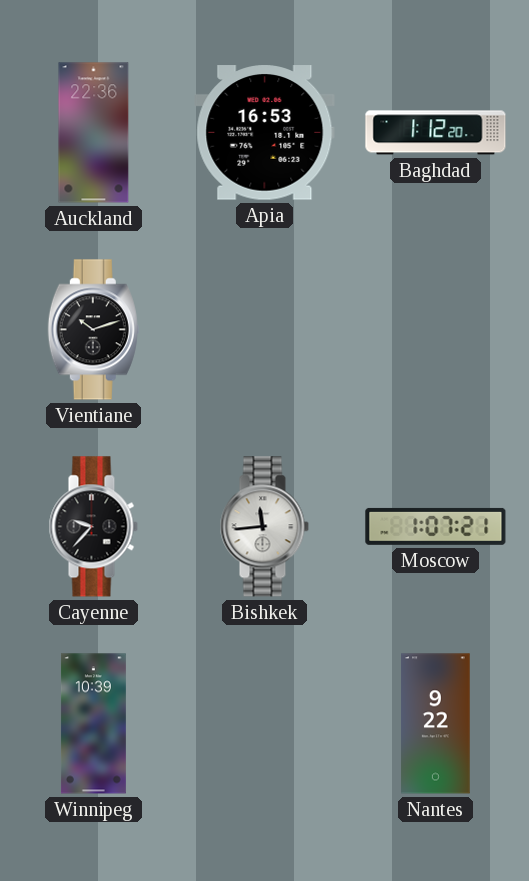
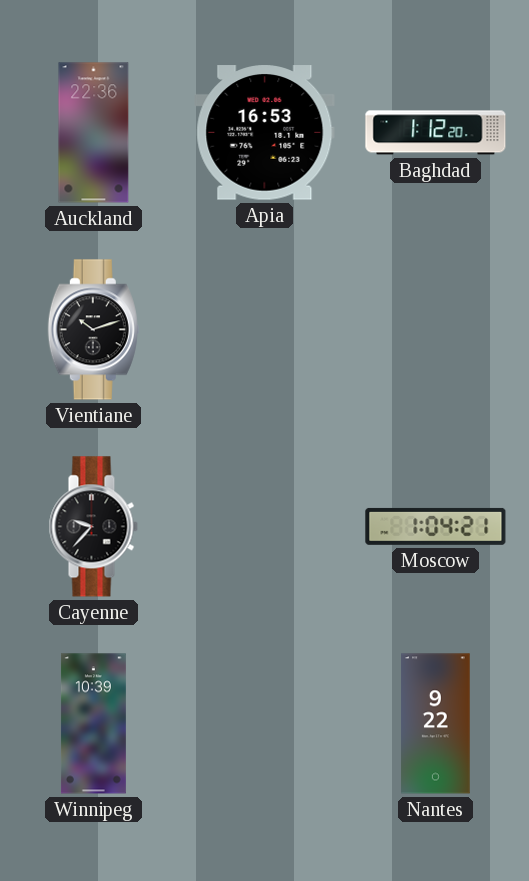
Bishkek: 11:44 -> none
Moscow: 1:07 -> 1:04
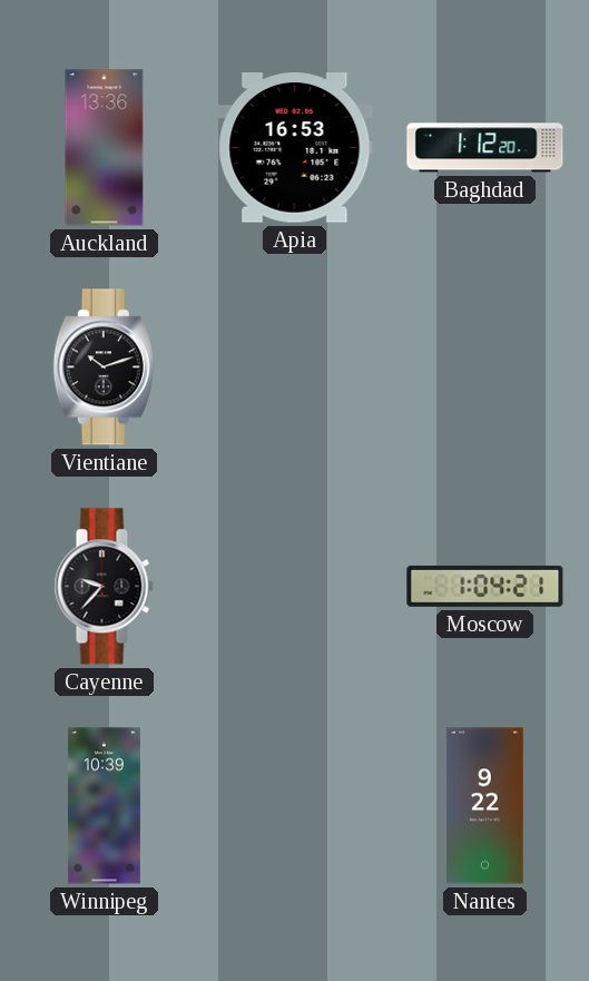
Auckland: 22:36 -> 13:36
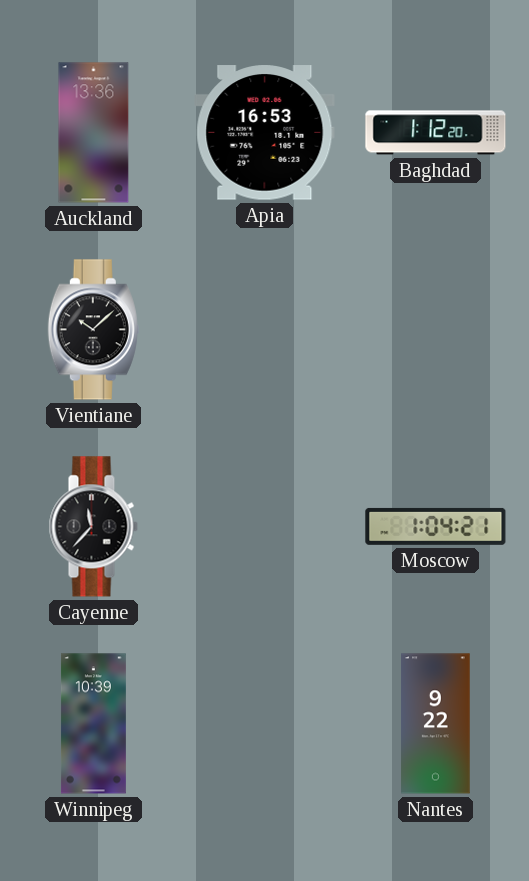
Vientiane: 10:12 -> 10:08
Cayenne: 9:37 -> 11:37
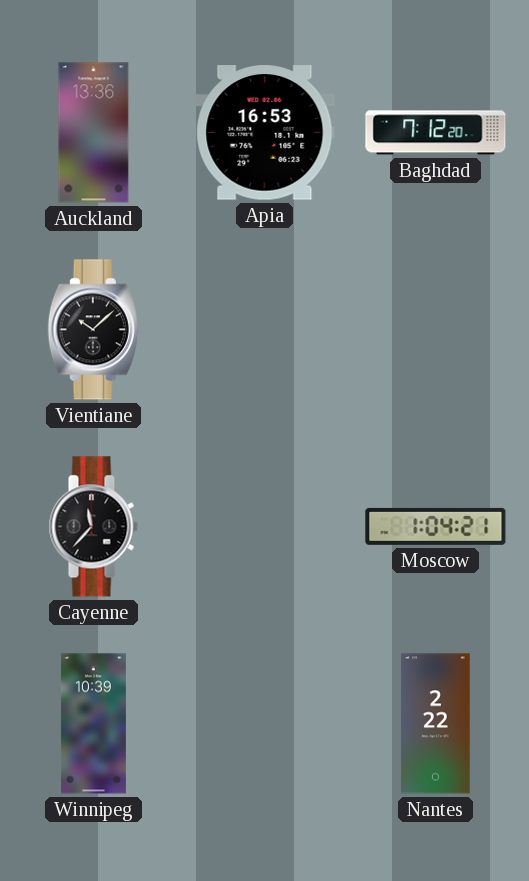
Baghdad: 1:12 -> 7:12
Nantes: 9:22 -> 2:22
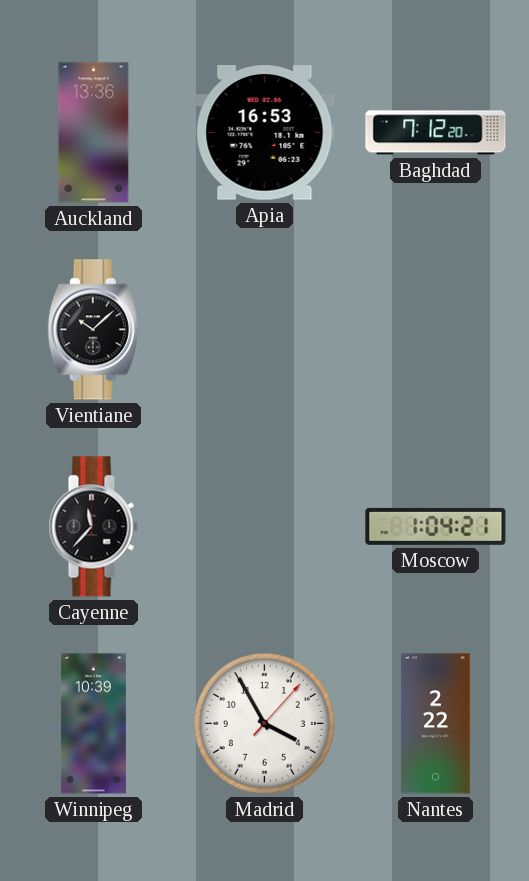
Madrid: none -> 3:55
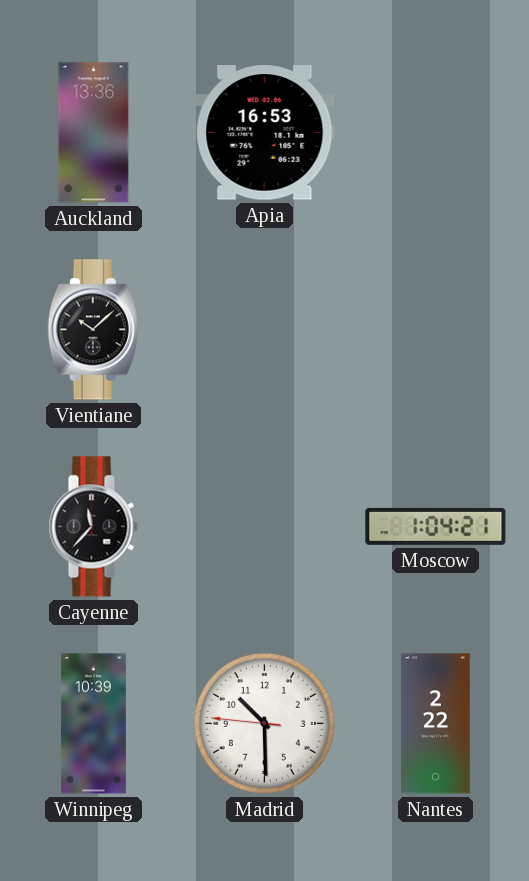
Baghdad: 7:12 -> none
Madrid: 3:55 -> 10:29
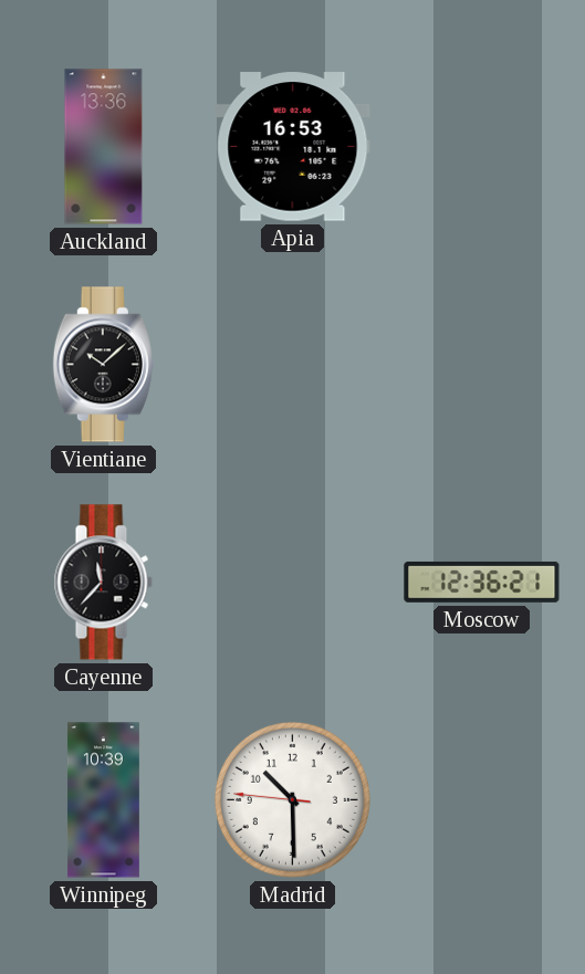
Moscow: 1:04 -> 12:36
Nantes: 2:22 -> none
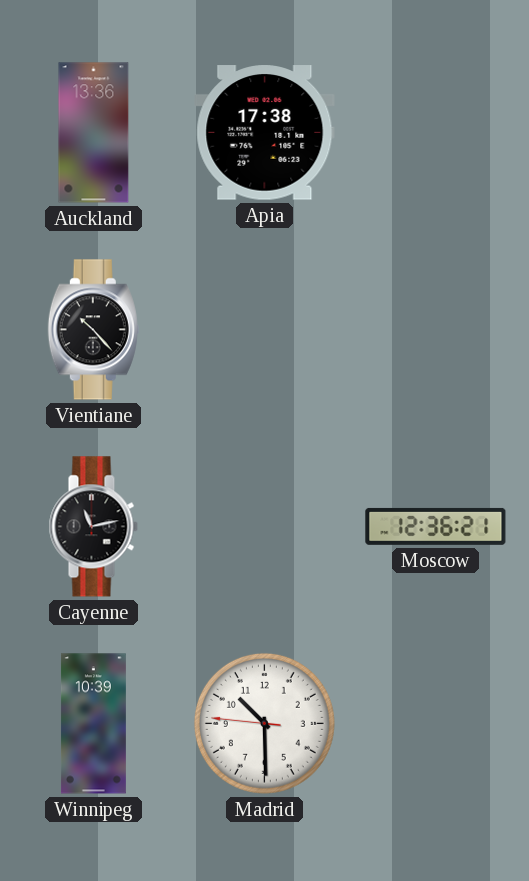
Apia: 16:53 -> 17:38
Vientiane: 10:08 -> 10:23
Cayenne: 11:37 -> 11:13
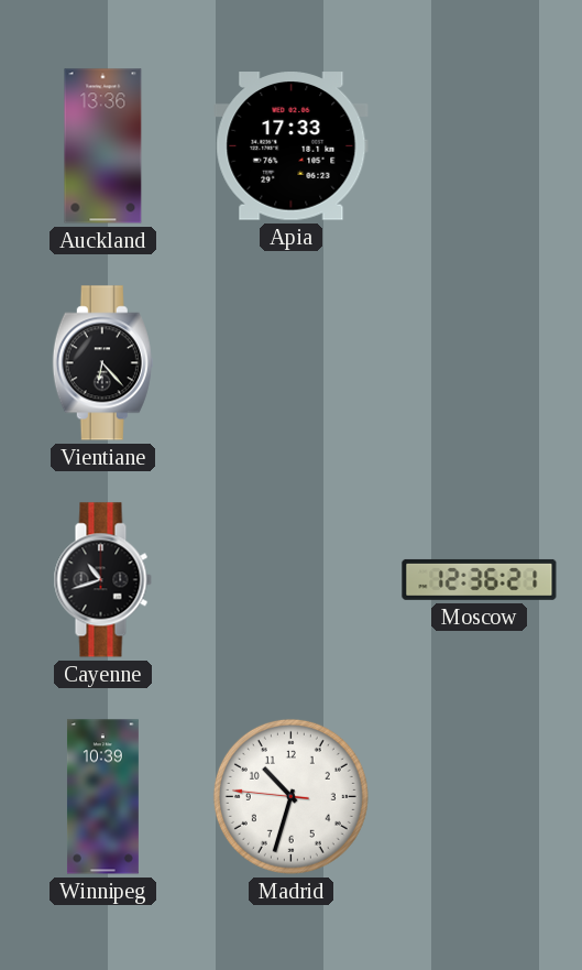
Apia: 17:38 -> 17:33
Vientiane: 10:23 -> 6:23
Cayenne: 11:13 -> 10:42
Madrid: 10:29 -> 10:32
